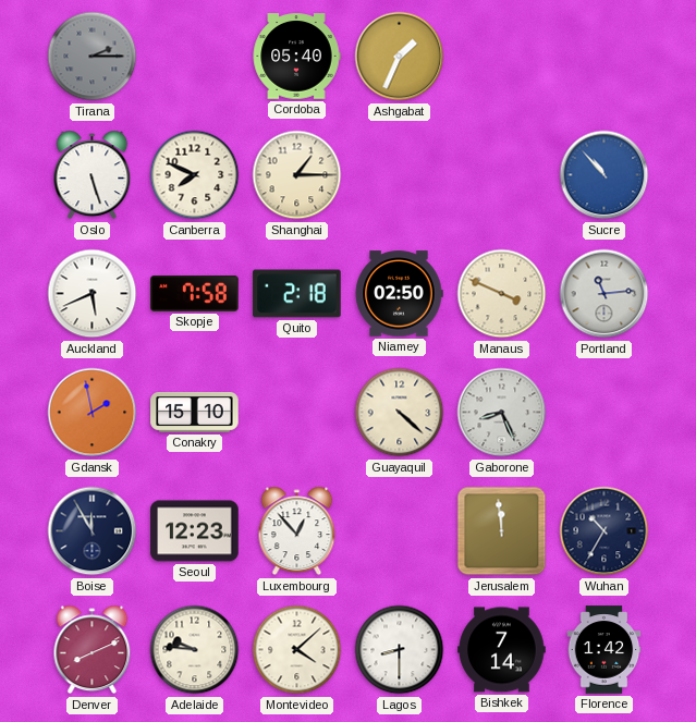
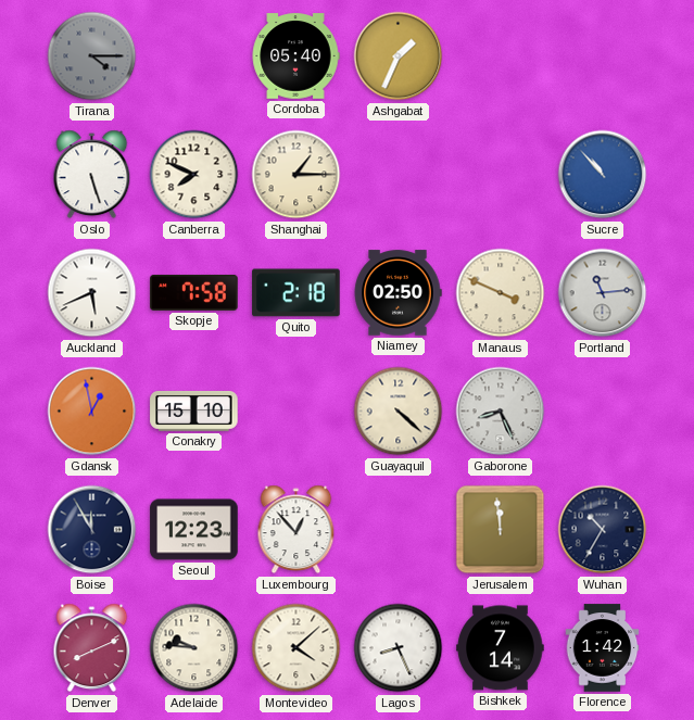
Tirana: 2:15 -> 4:15
Gdansk: 1:58 -> 12:58
Lagos: 8:30 -> 8:26
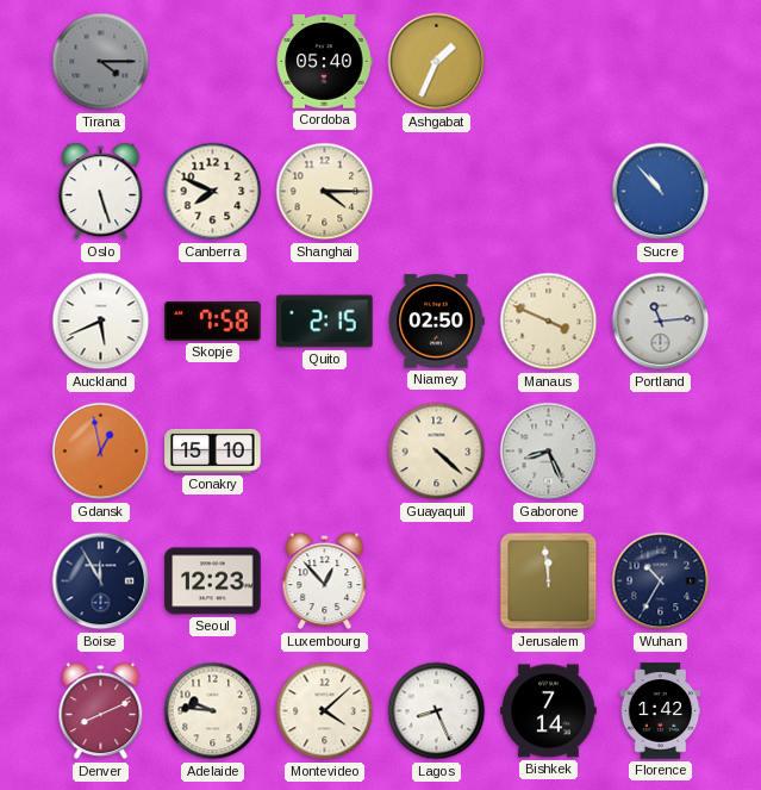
Shanghai: 1:15 -> 4:15
Quito: 2:18 -> 2:15
